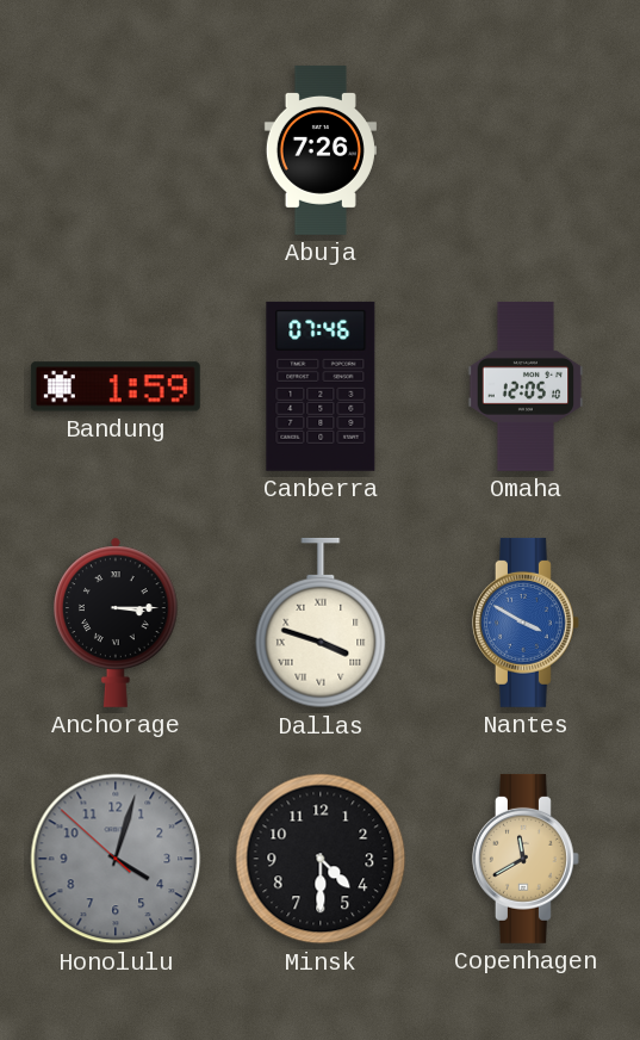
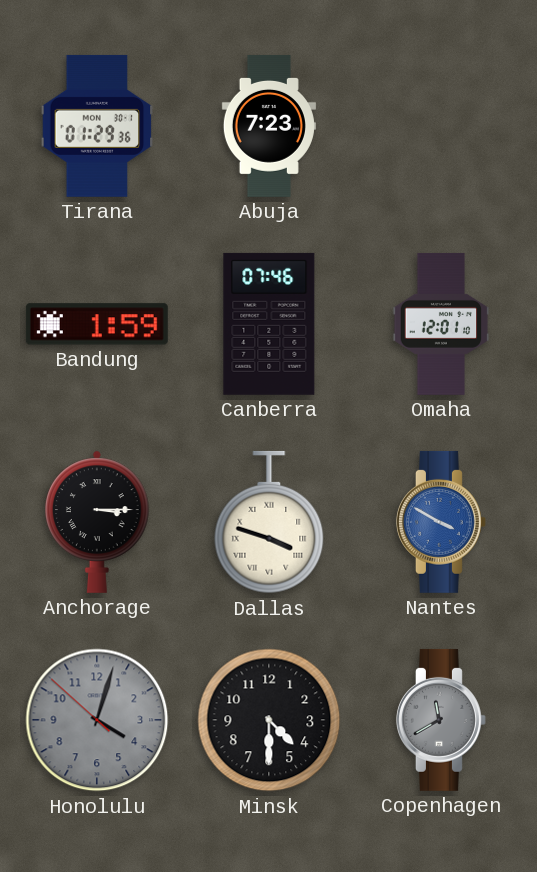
Tirana: none -> 01:29
Abuja: 7:26 -> 7:23
Omaha: 12:05 -> 12:01
Copenhagen dial: champagne -> grey
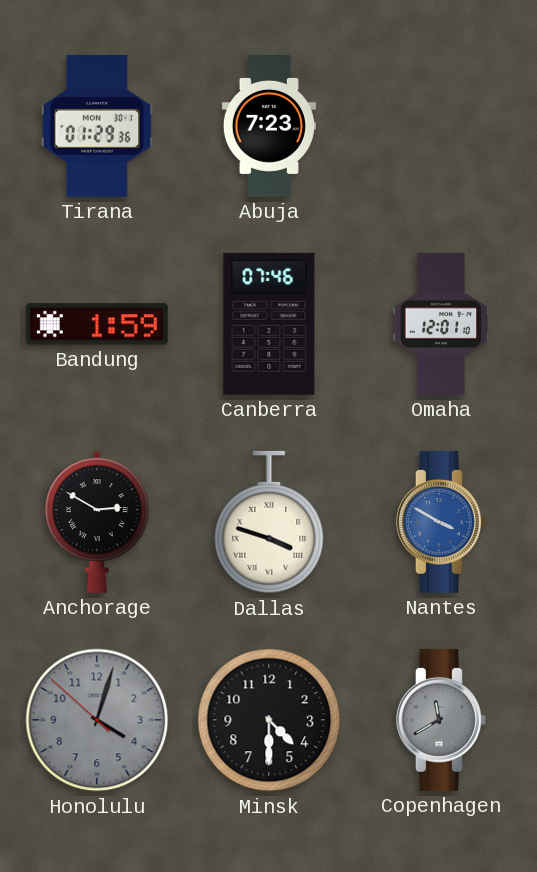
Anchorage: 3:15 -> 2:50
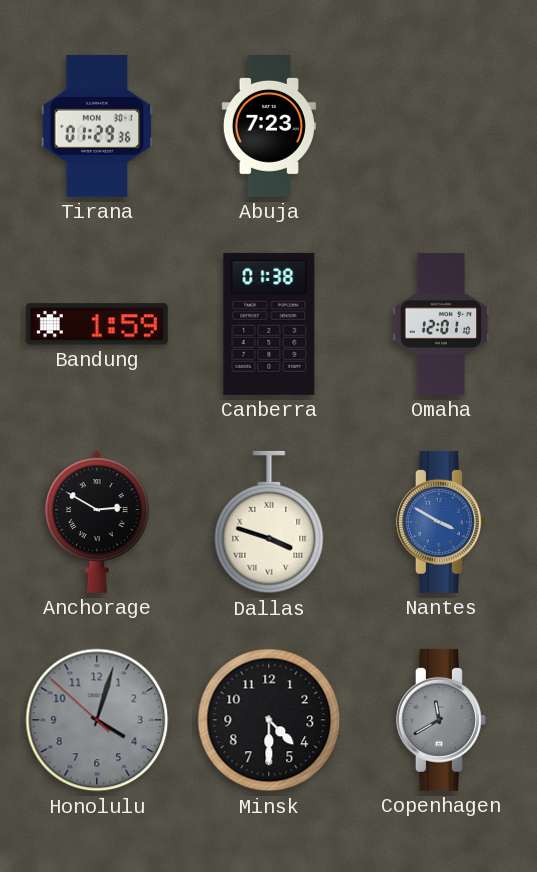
Canberra: 07:46 -> 01:38
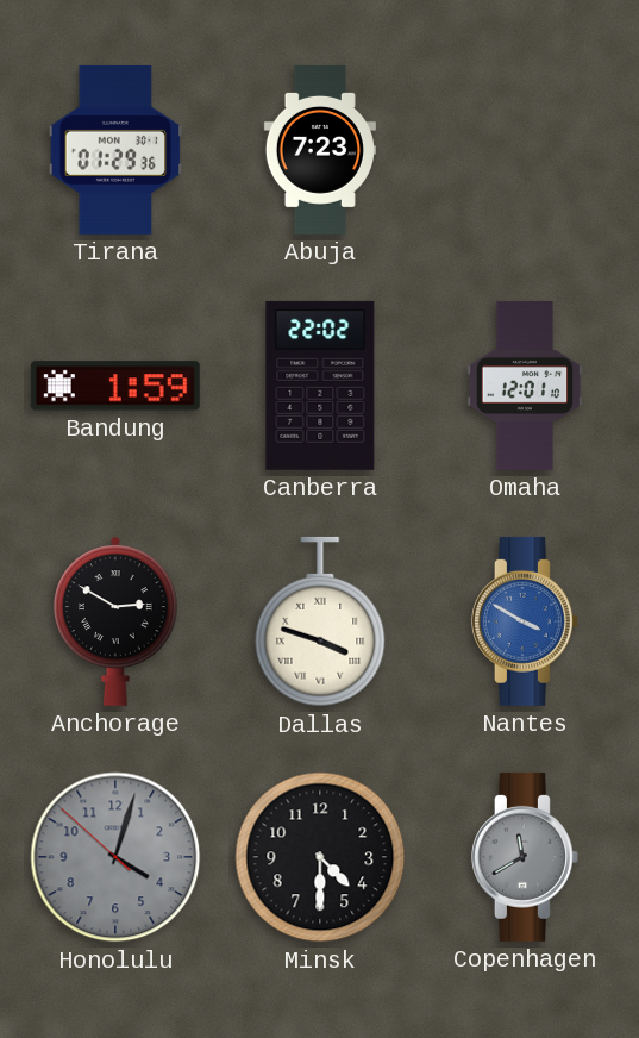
Canberra: 01:38 -> 22:02
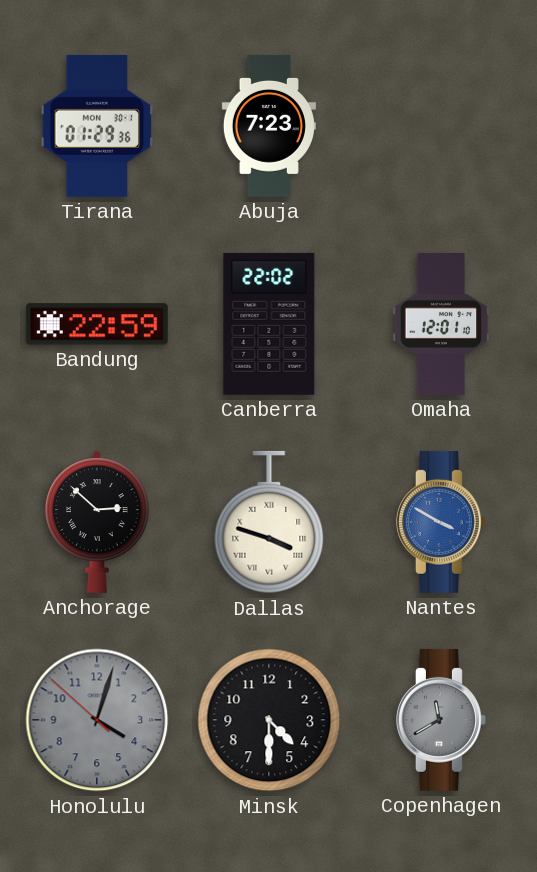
Bandung: 1:59 -> 22:59
Anchorage: 2:50 -> 2:52
